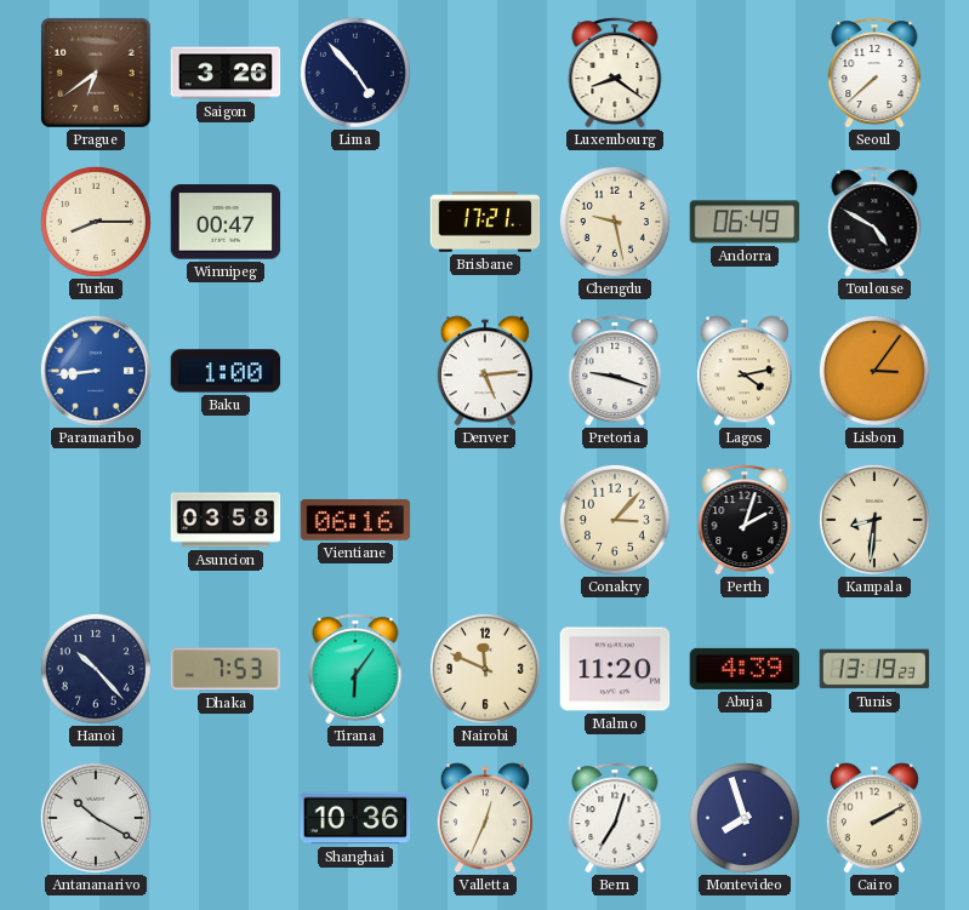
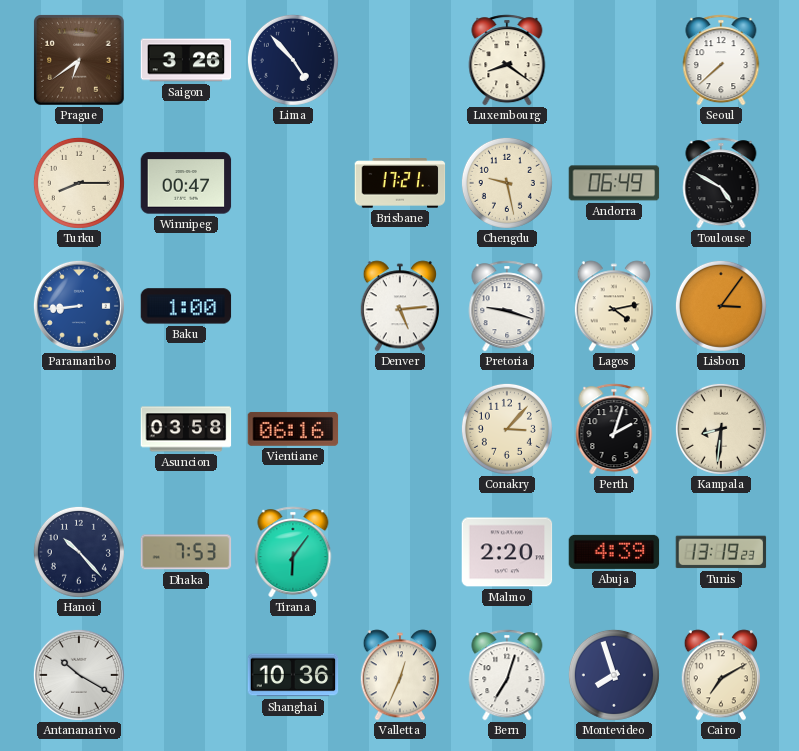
Nairobi: 11:49 -> none
Malmo: 11:20 -> 2:20
Cairo: 2:10 -> 7:10
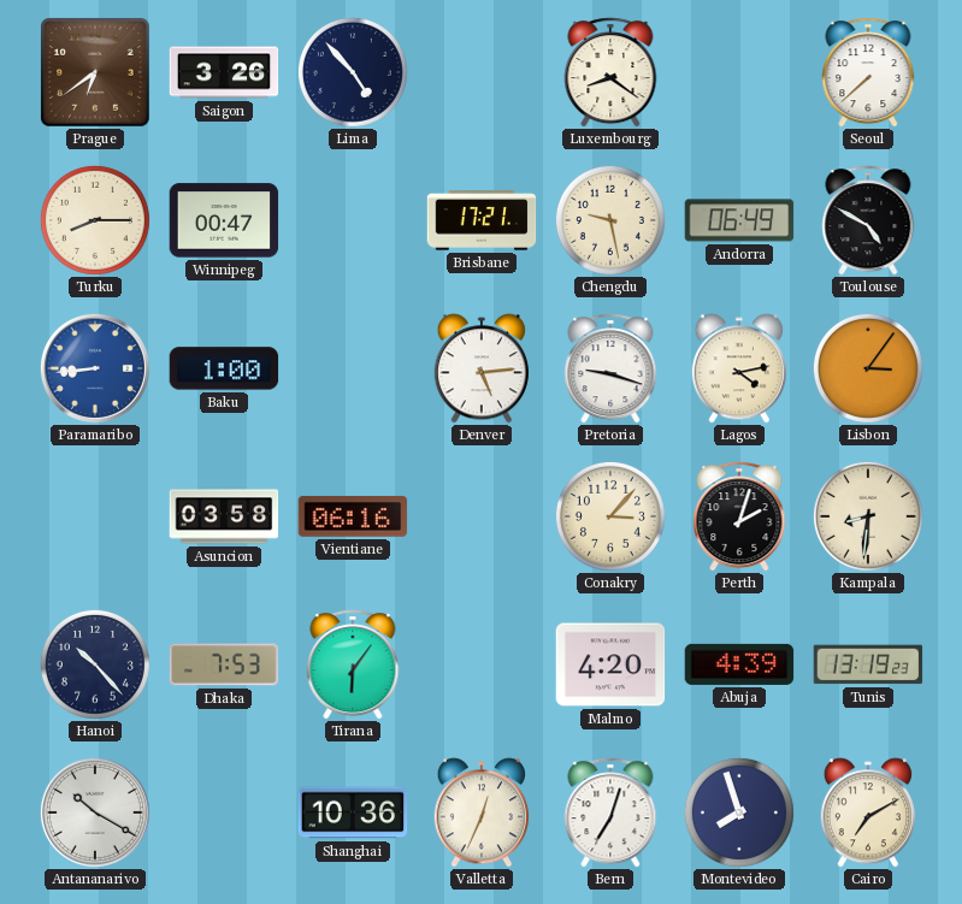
Malmo: 2:20 -> 4:20
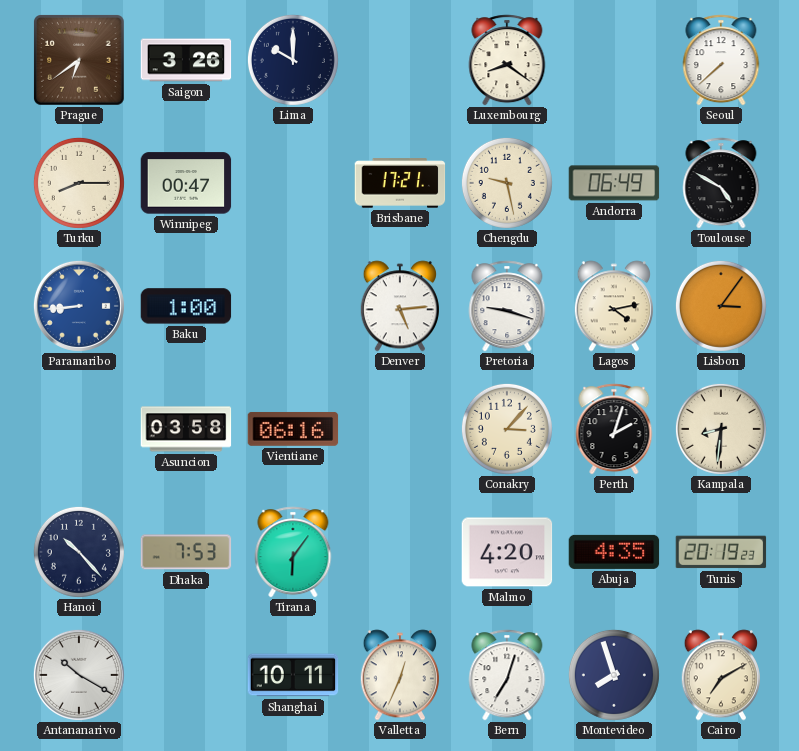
Lima: 4:53 -> 10:00
Abuja: 4:39 -> 4:35
Tunis: 13:19 -> 20:19
Shanghai: 10:36 -> 10:11
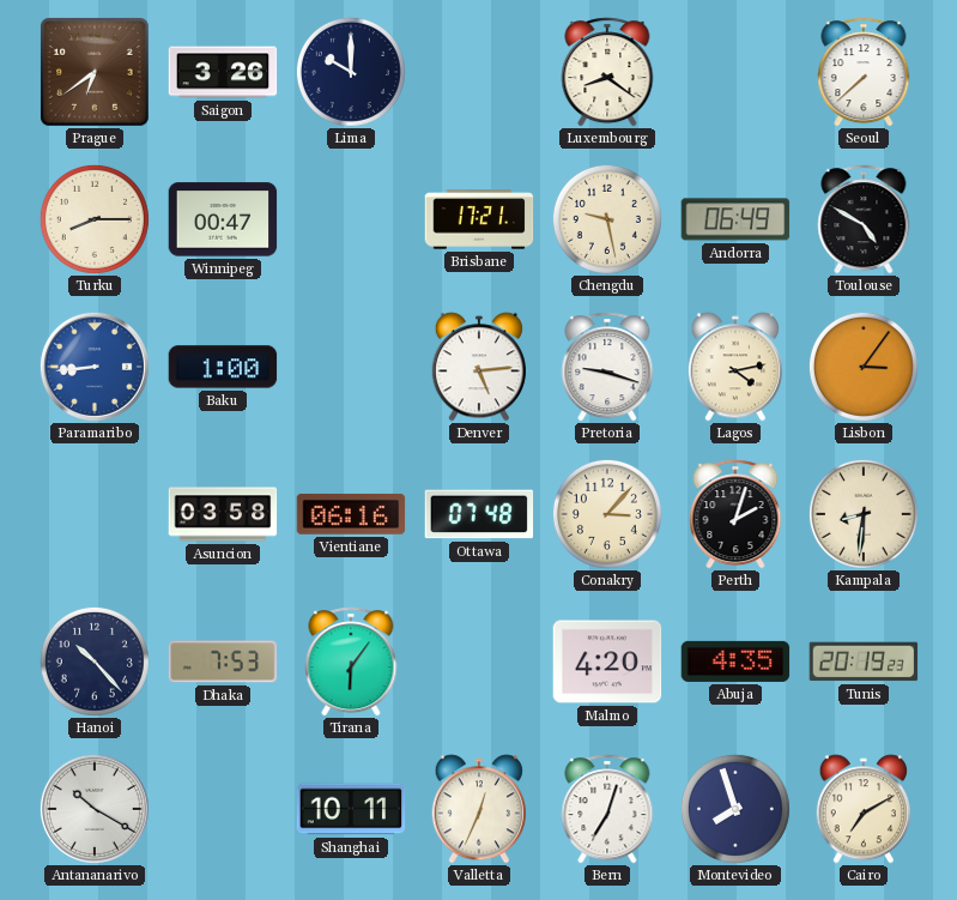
Ottawa: none -> 07:48
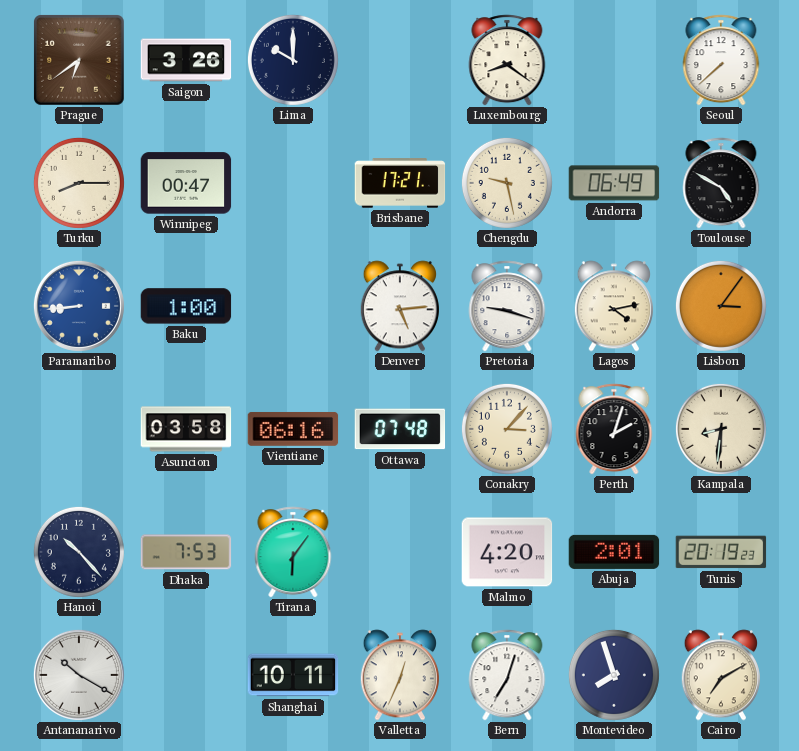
Abuja: 4:35 -> 2:01
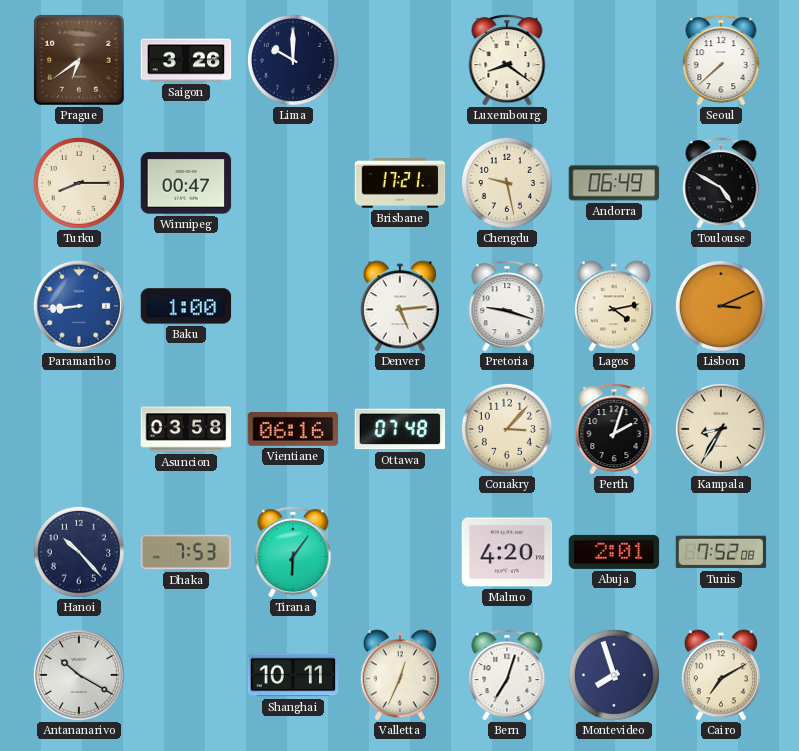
Lisbon: 3:06 -> 3:11
Kampala: 8:31 -> 8:35
Tunis: 20:19 -> 7:52
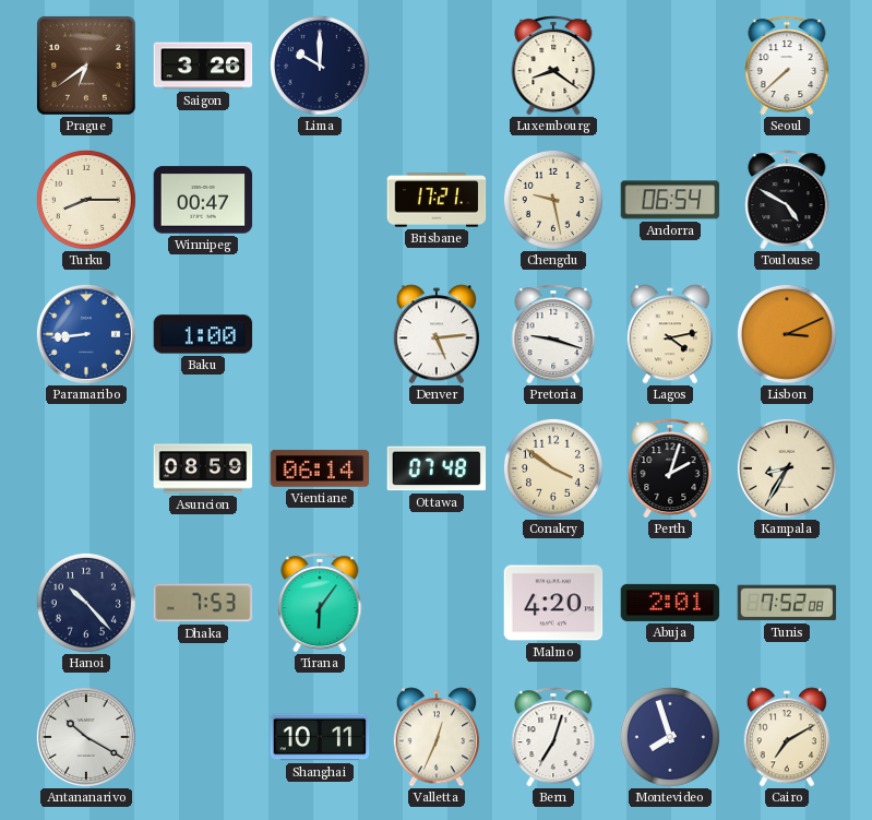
Andorra: 06:49 -> 06:54
Asuncion: 03:58 -> 08:59
Vientiane: 06:16 -> 06:14
Conakry: 3:07 -> 3:51
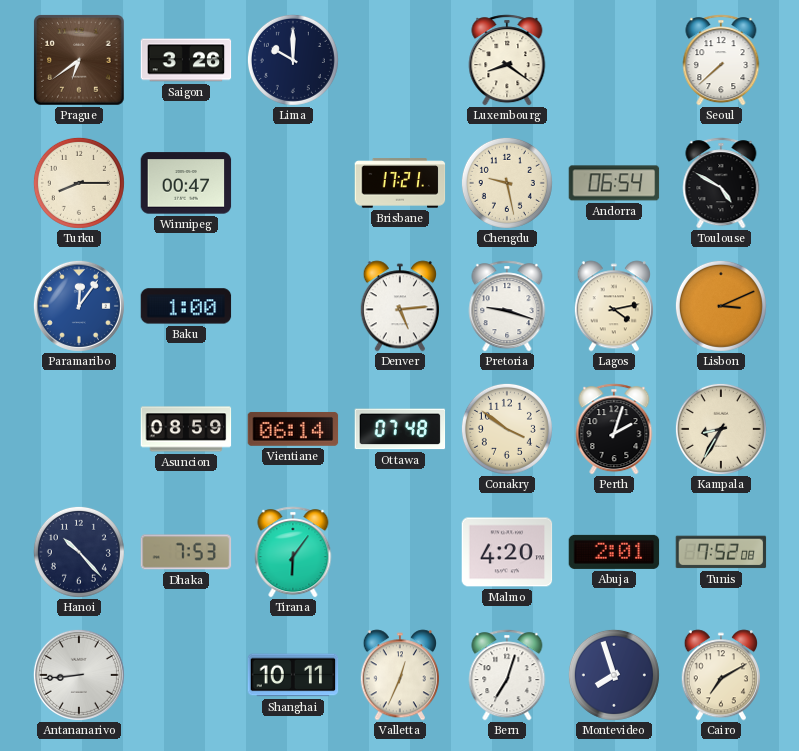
Paramaribo: 8:44 -> 12:06
Antananarivo: 10:20 -> 8:44
